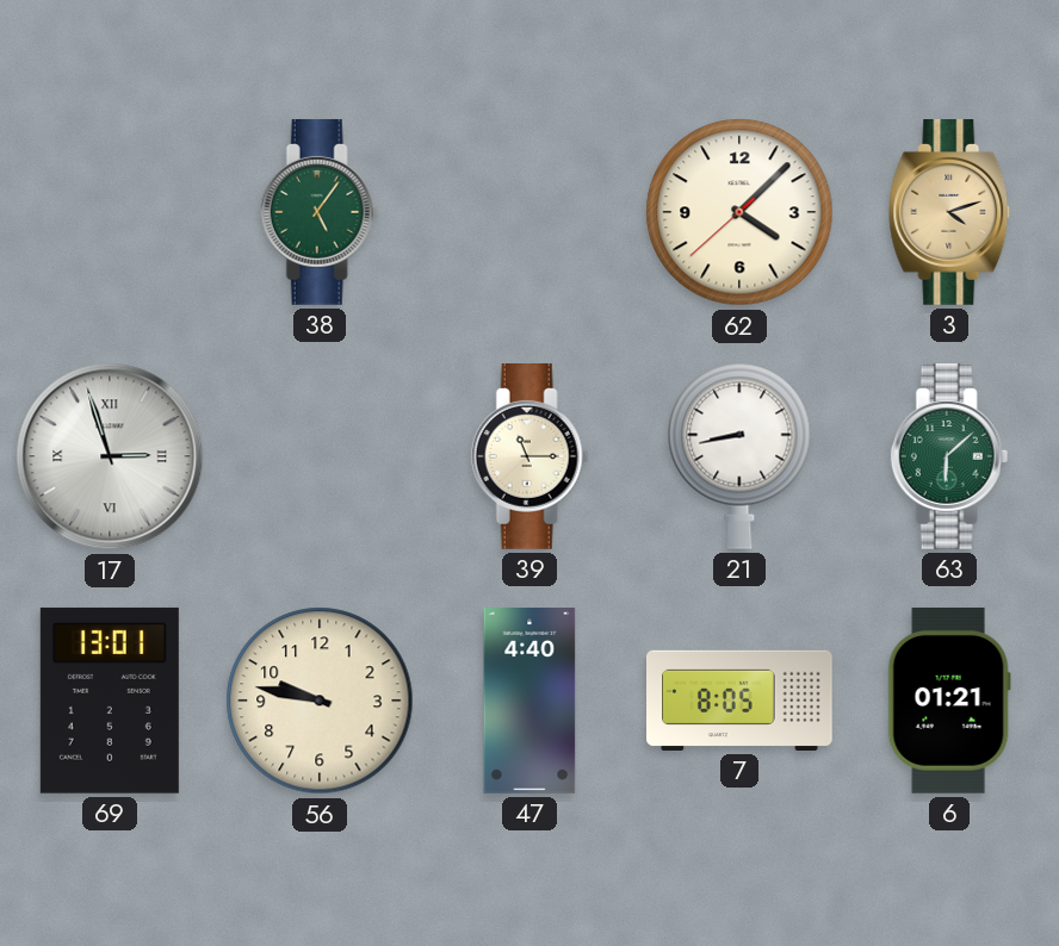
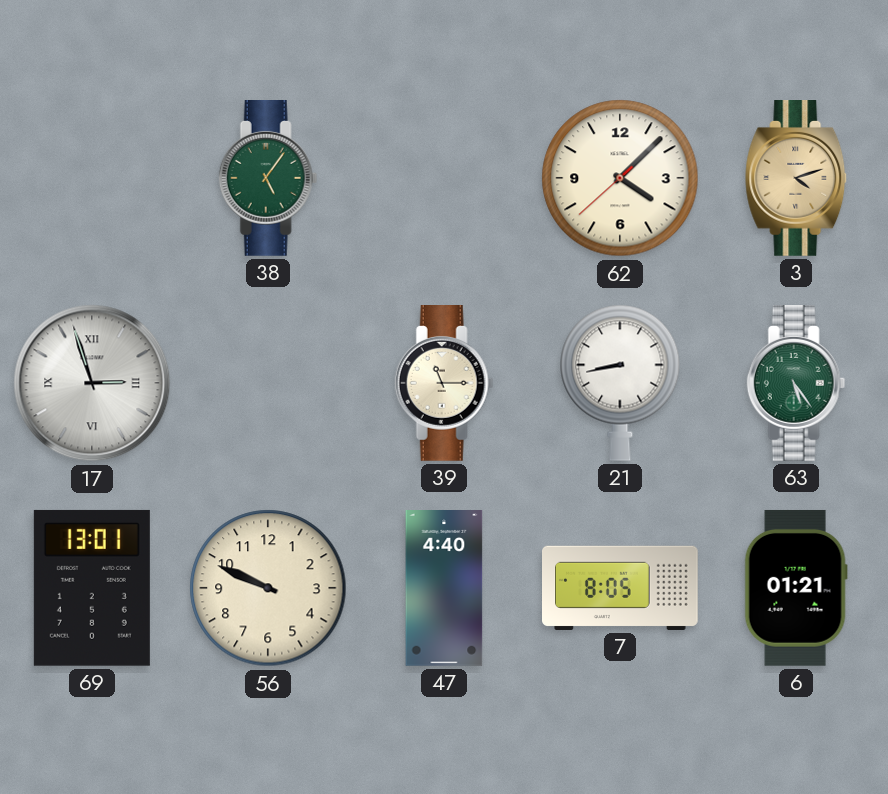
63: 6:08 -> 5:24
56: 9:47 -> 9:49
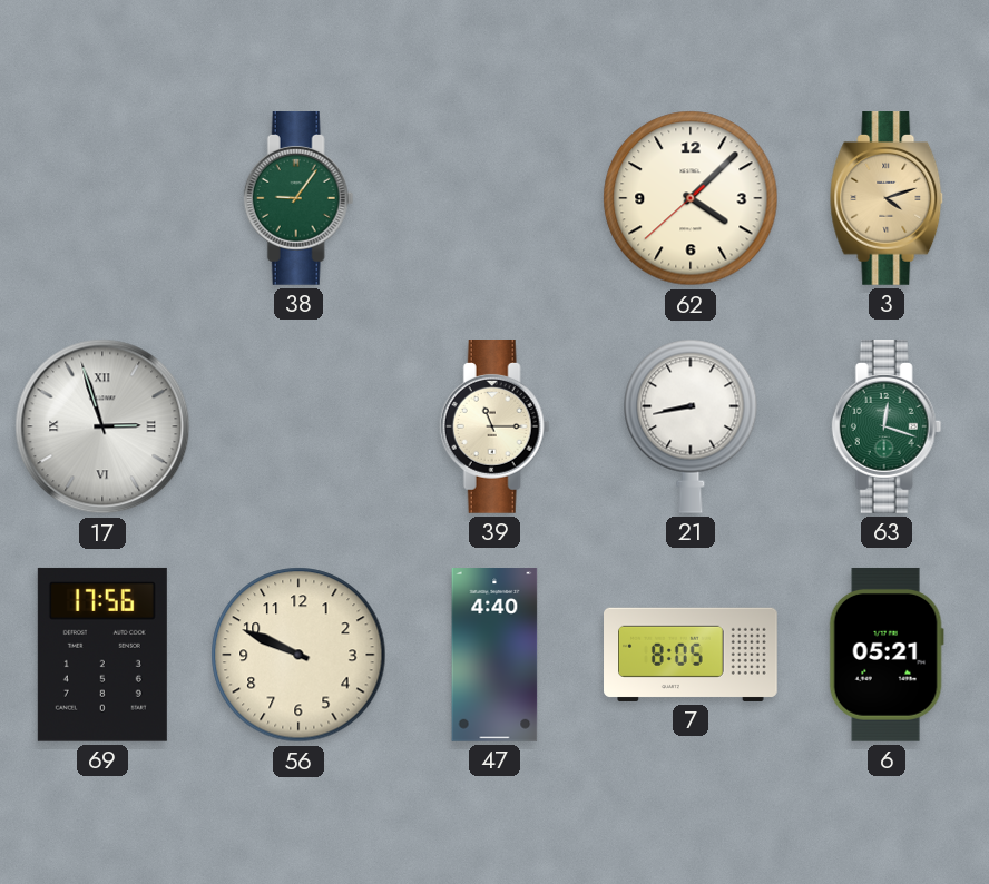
38: 5:06 -> 9:06
63: 5:24 -> 12:18
69: 13:01 -> 17:56
6: 01:21 -> 05:21
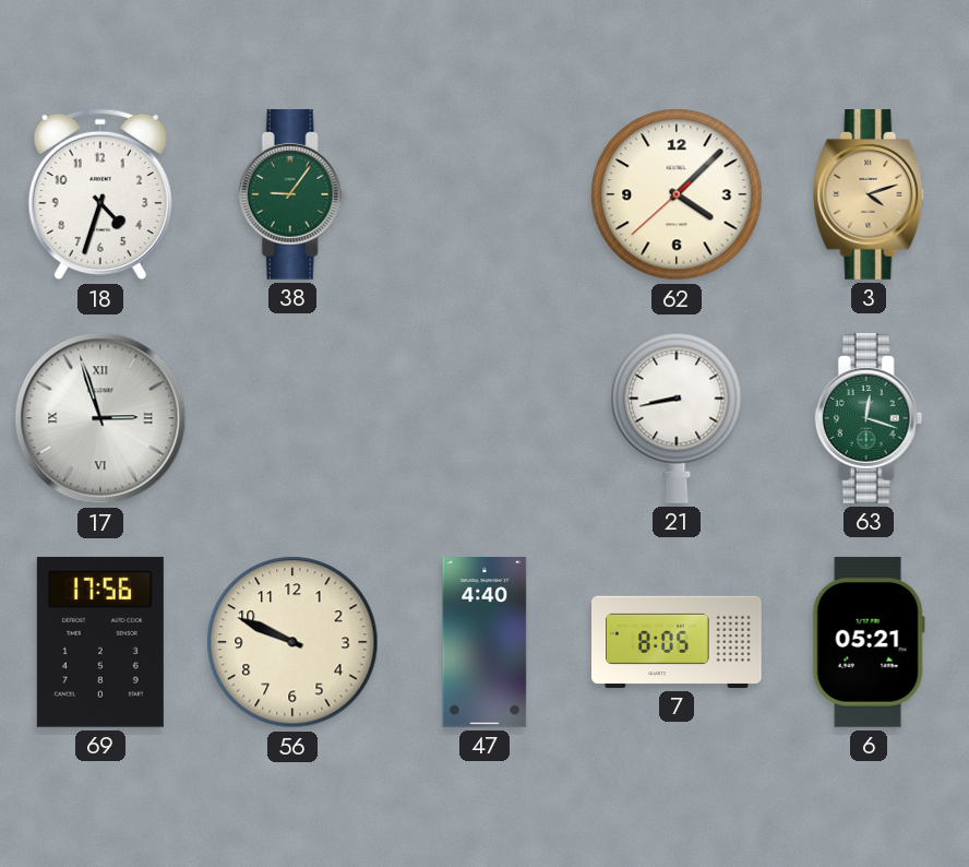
18: none -> 4:33
39: 11:15 -> none
